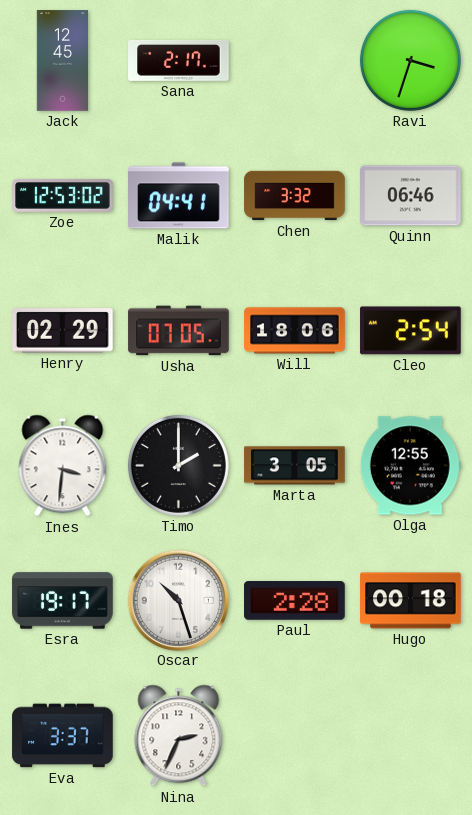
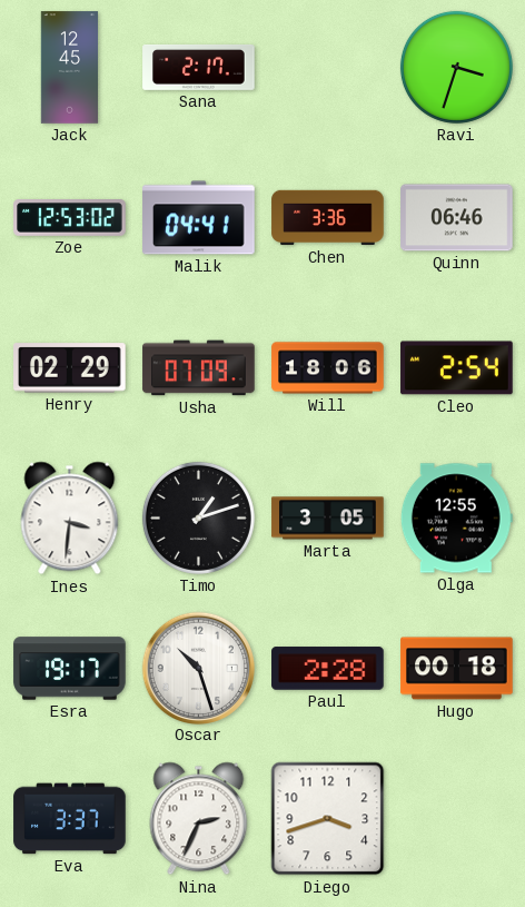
Chen: 3:32 -> 3:36
Usha: 07:05 -> 07:09
Timo: 2:00 -> 1:12
Diego: none -> 3:42
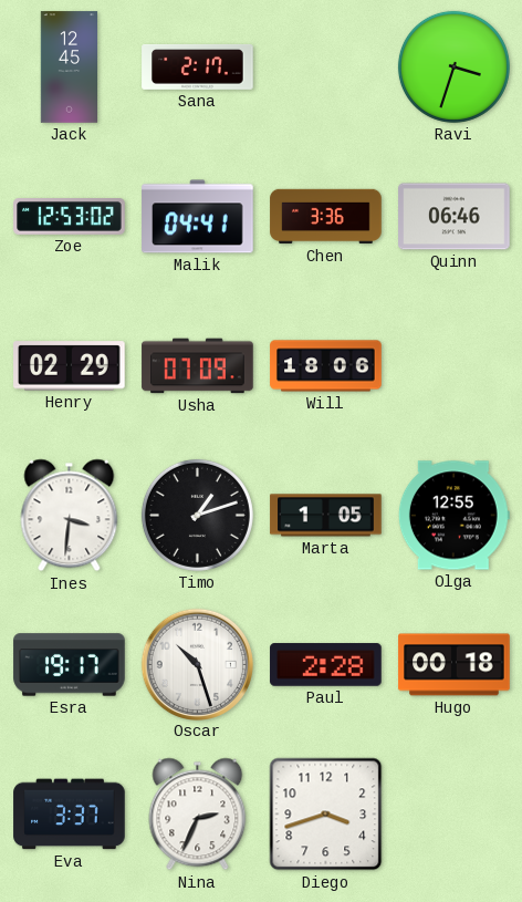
Cleo: 2:54 -> none
Marta: 3:05 -> 1:05
